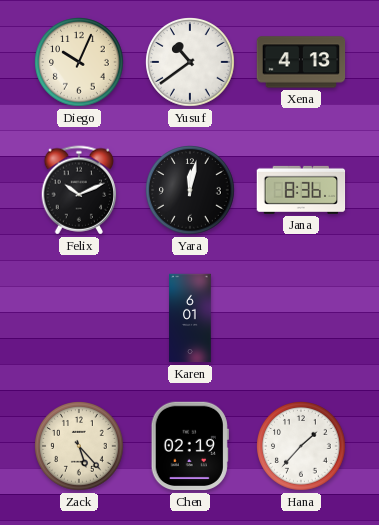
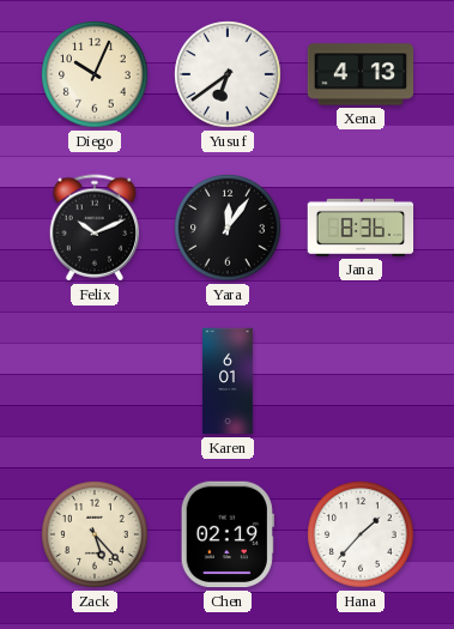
Yusuf: 10:39 -> 6:39
Yara: 12:02 -> 12:06
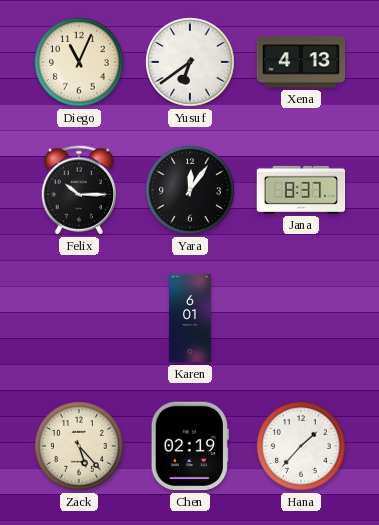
Diego: 10:04 -> 11:04
Felix: 10:11 -> 10:15
Jana: 8:36 -> 8:37
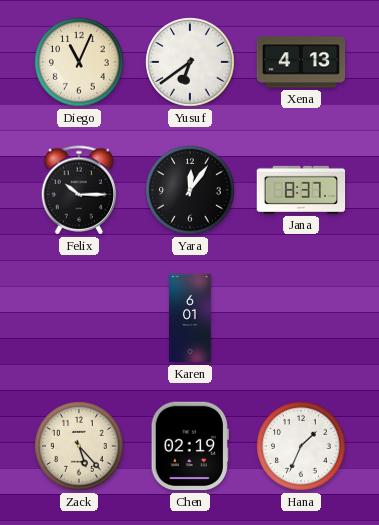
Hana: 1:37 -> 1:34
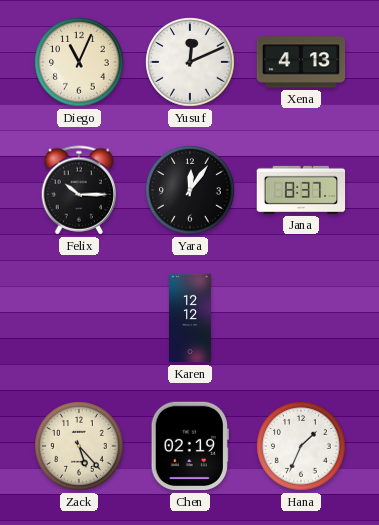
Yusuf: 6:39 -> 12:11
Karen: 6:01 -> 12:12
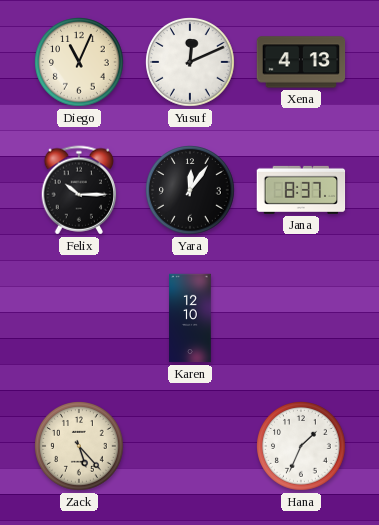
Karen: 12:12 -> 12:10
Chen: 02:19 -> none
